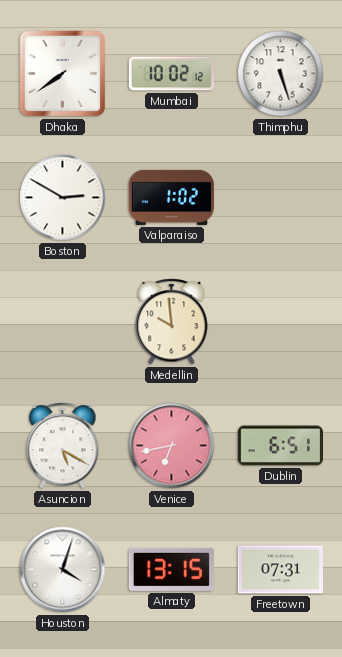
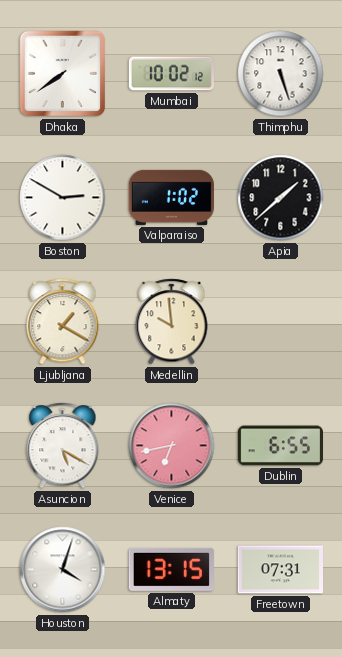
Apia: none -> 1:38
Ljubljana: none -> 1:20
Dublin: 6:51 -> 6:55
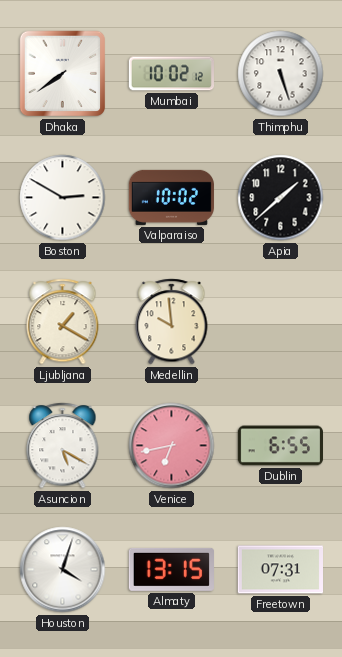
Valparaiso: 1:02 -> 10:02
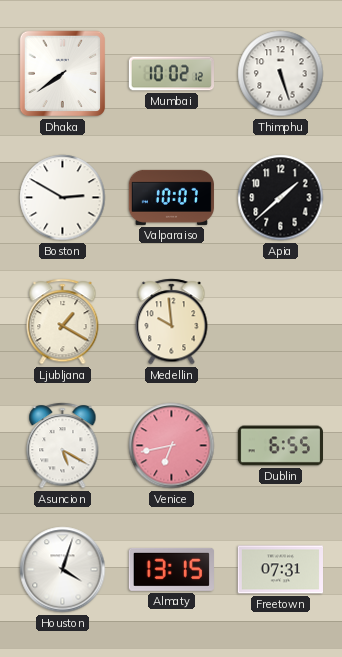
Valparaiso: 10:02 -> 10:07
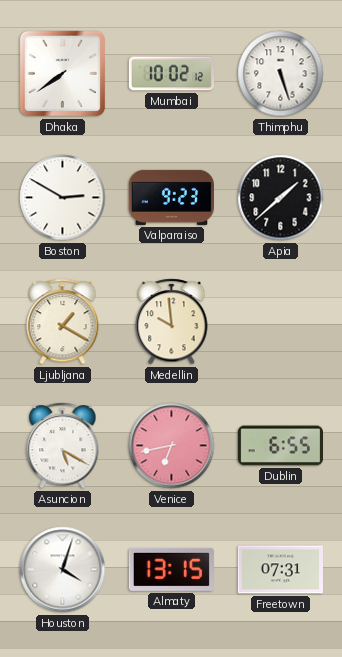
Valparaiso: 10:07 -> 9:23
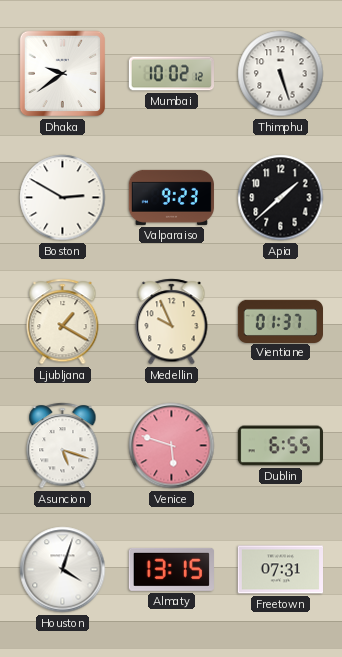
Dhaka: 7:39 -> 9:39
Medellin: 9:59 -> 9:56
Vientiane: none -> 01:37
Asuncion: 5:20 -> 5:18
Venice: 6:43 -> 5:48
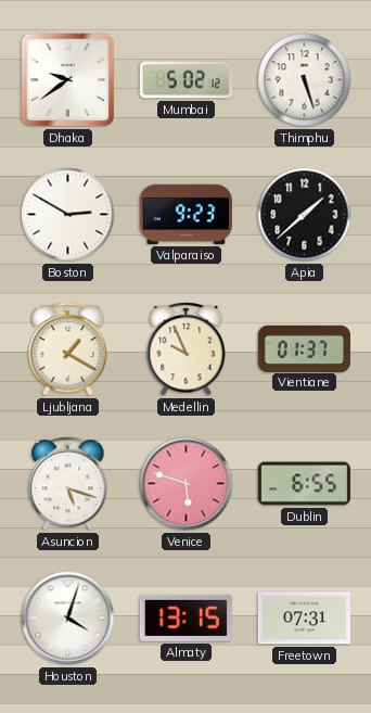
Mumbai: 10:02 -> 5:02
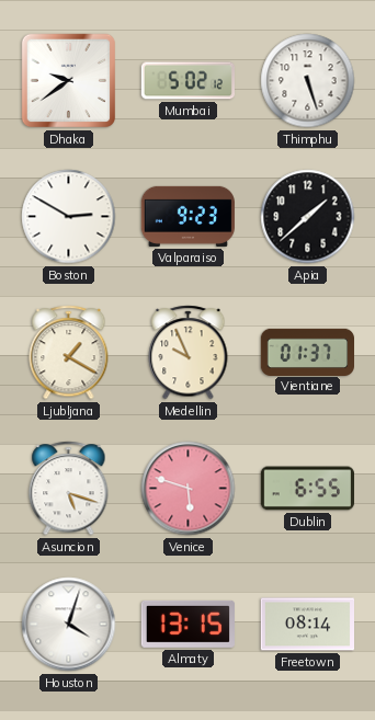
Freetown: 07:31 -> 08:14
